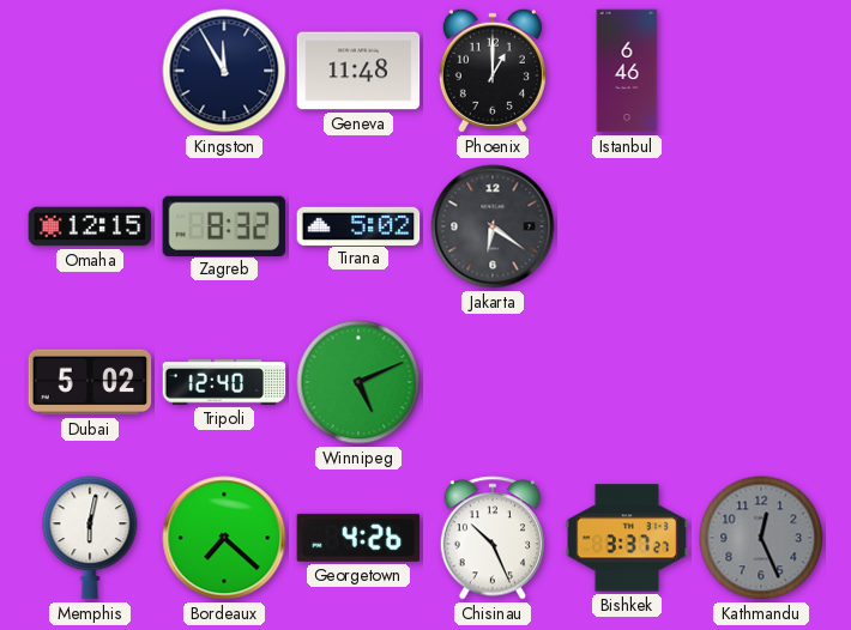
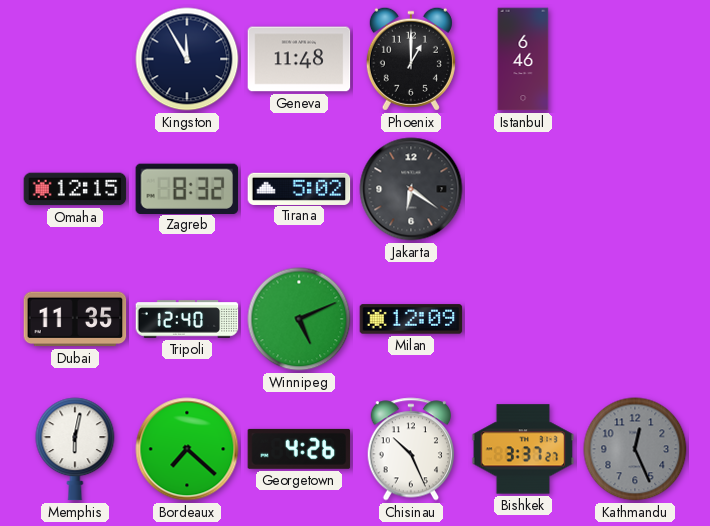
Dubai: 5:02 -> 11:35
Milan: none -> 12:09
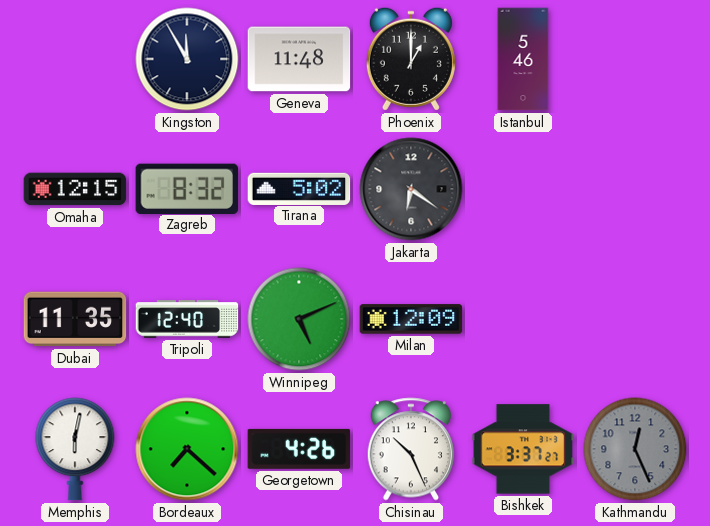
Istanbul: 6:46 -> 5:46
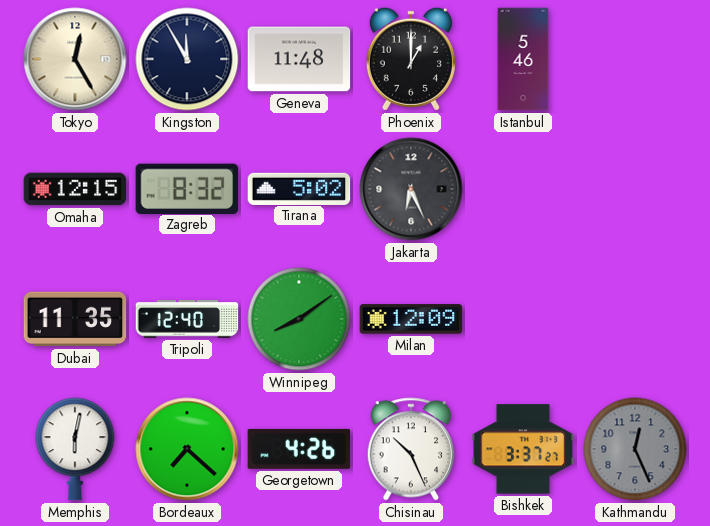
Tokyo: none -> 12:25
Jakarta: 6:21 -> 6:26
Winnipeg: 5:11 -> 8:09
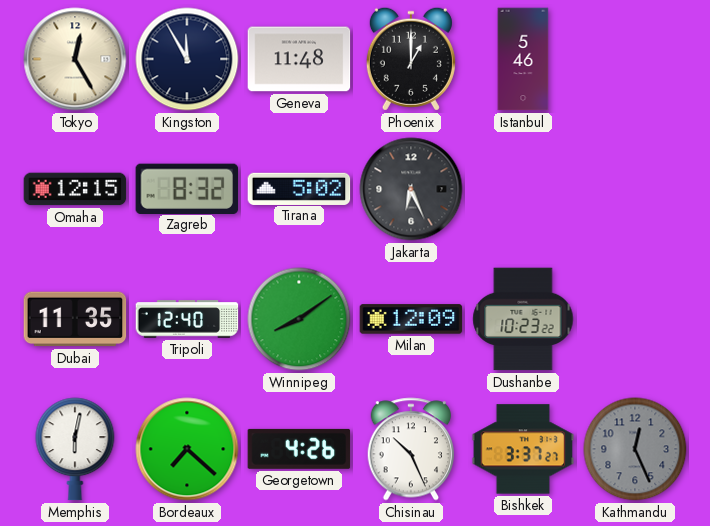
Dushanbe: none -> 10:23
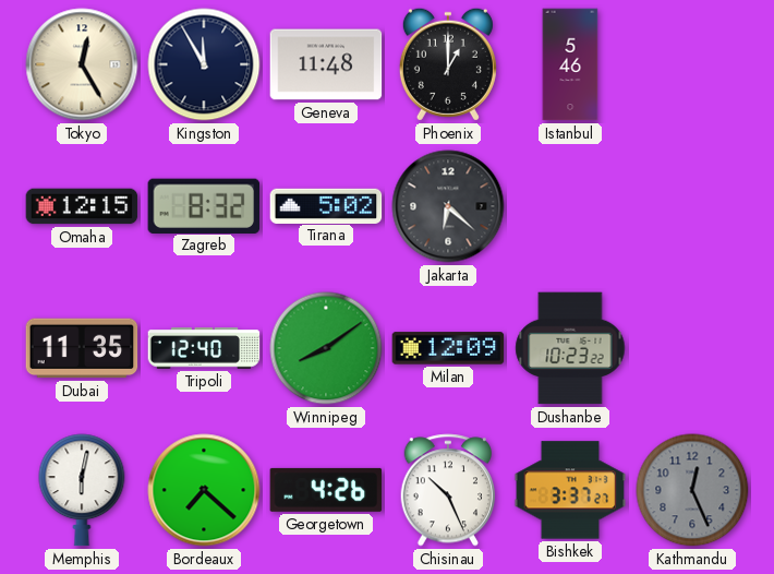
Jakarta: 6:26 -> 6:22
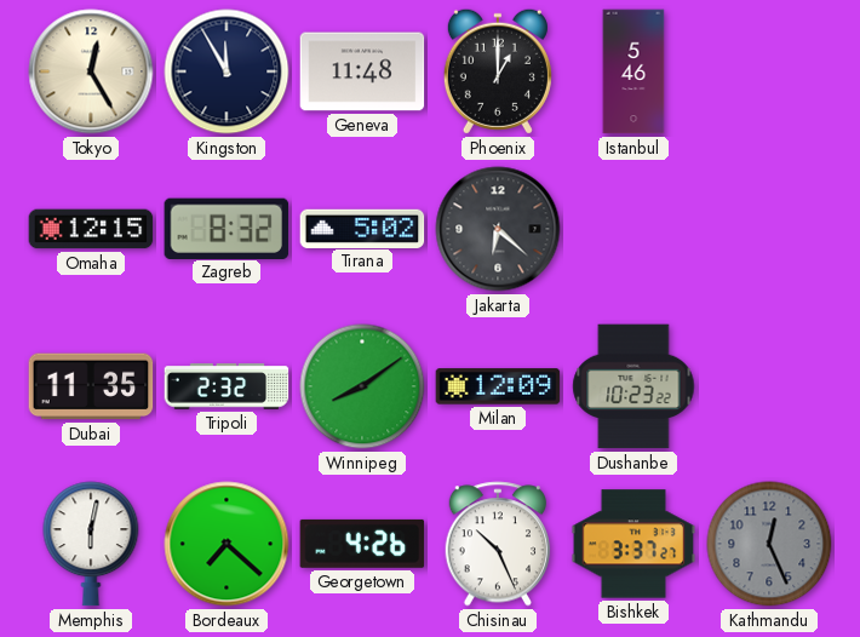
Tripoli: 12:40 -> 2:32
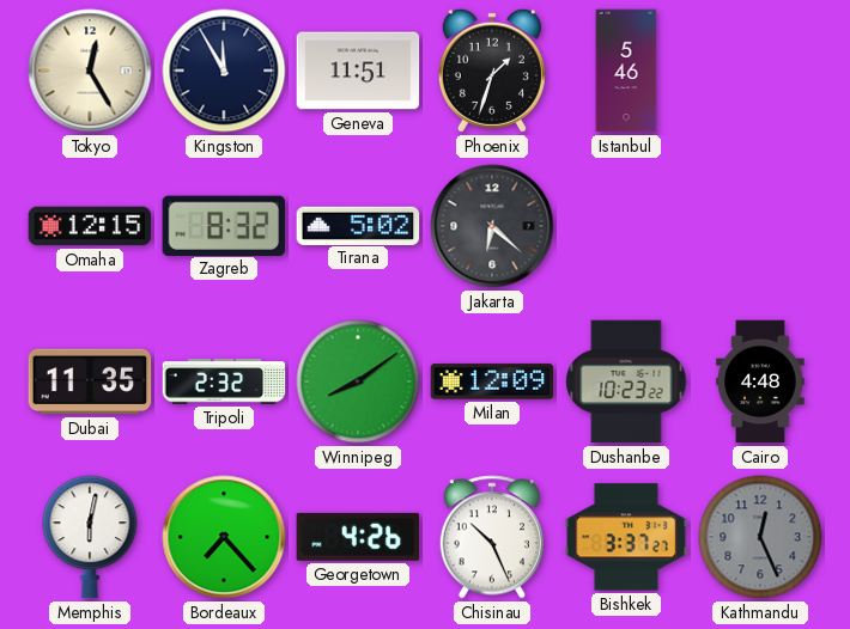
Geneva: 11:48 -> 11:51
Phoenix: 1:00 -> 1:33
Cairo: none -> 4:48
Bordeaux: 7:22 -> 7:23
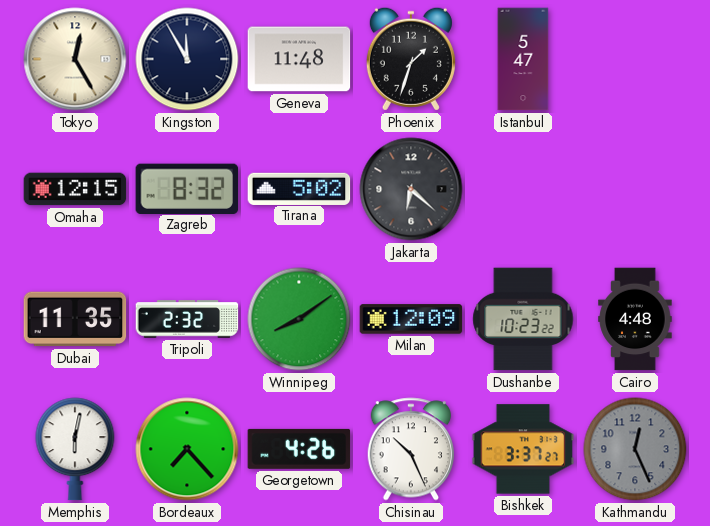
Geneva: 11:51 -> 11:48
Istanbul: 5:46 -> 5:47
